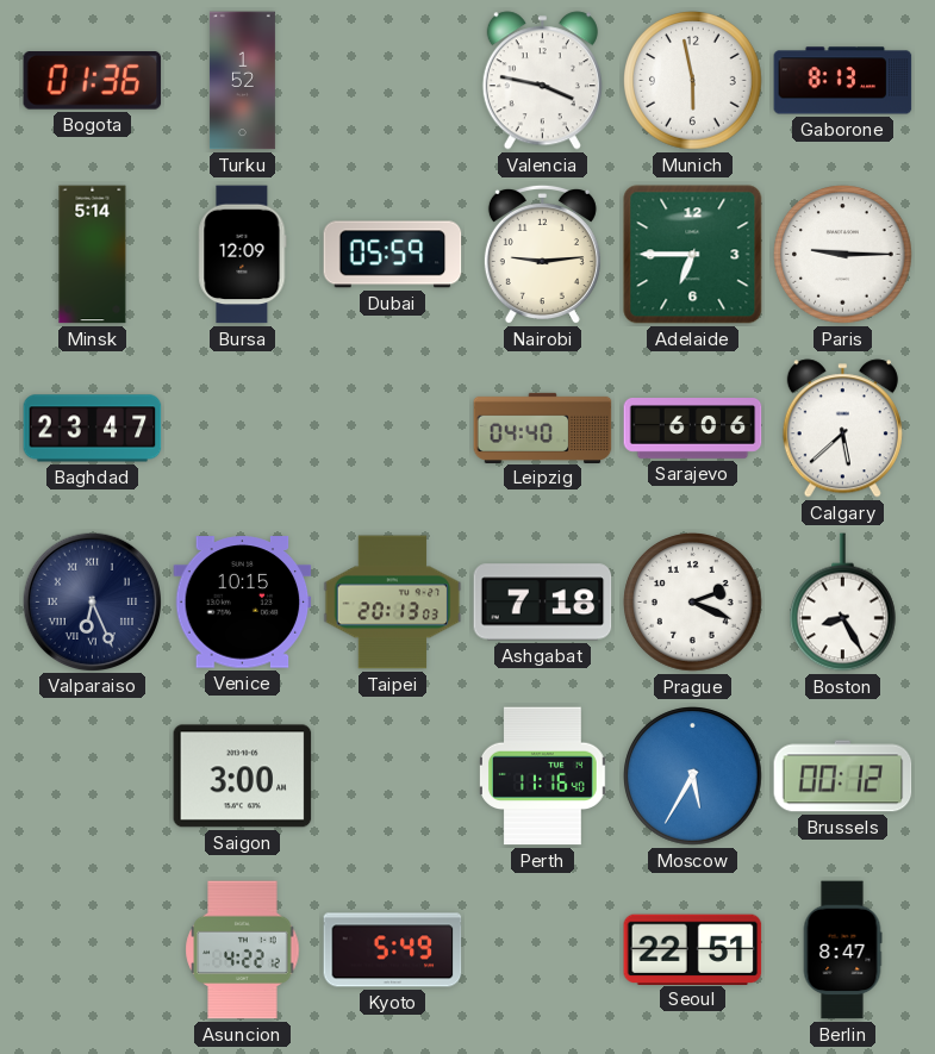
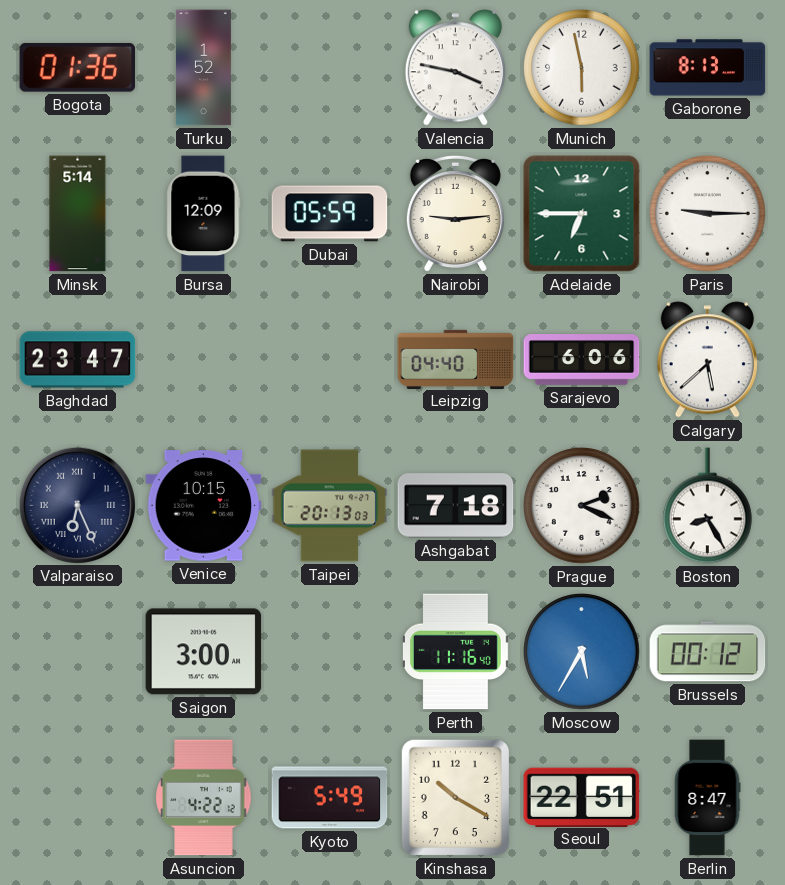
Kinshasa: none -> 10:20
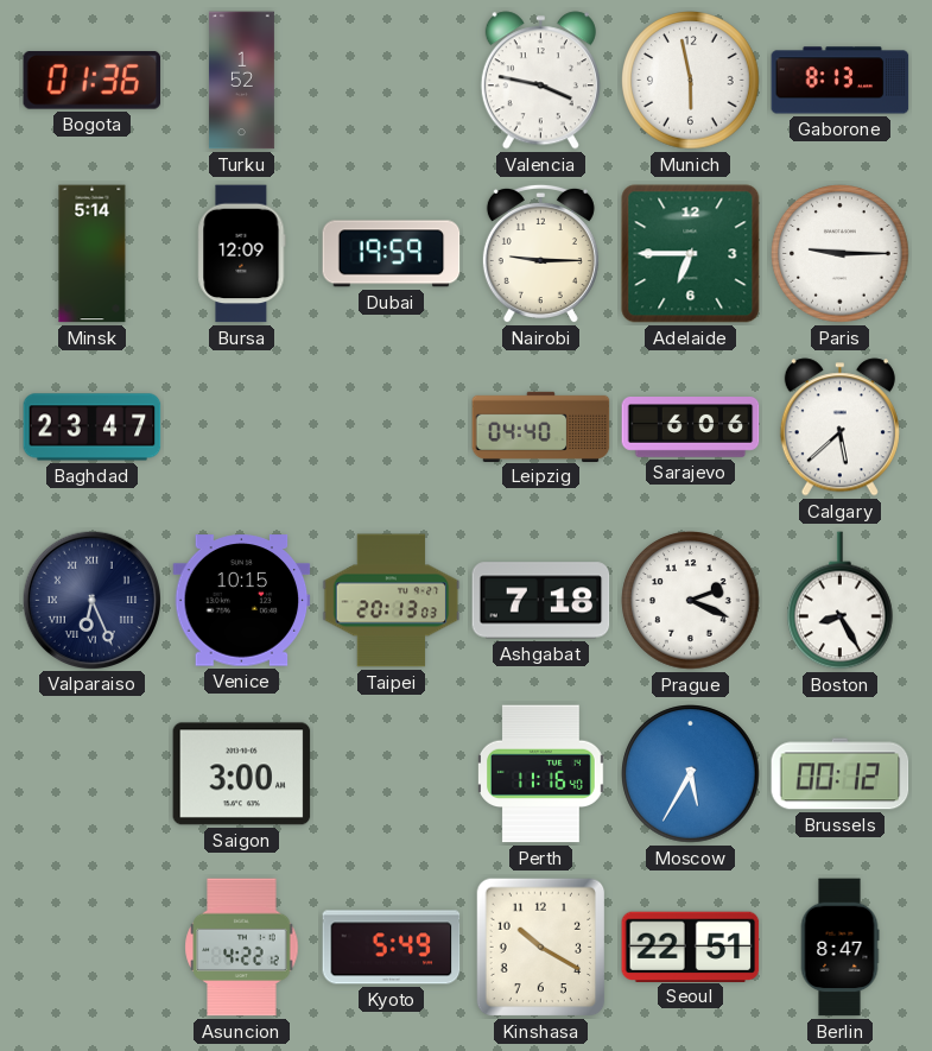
Dubai: 05:59 -> 19:59
Nairobi: 9:14 -> 9:15
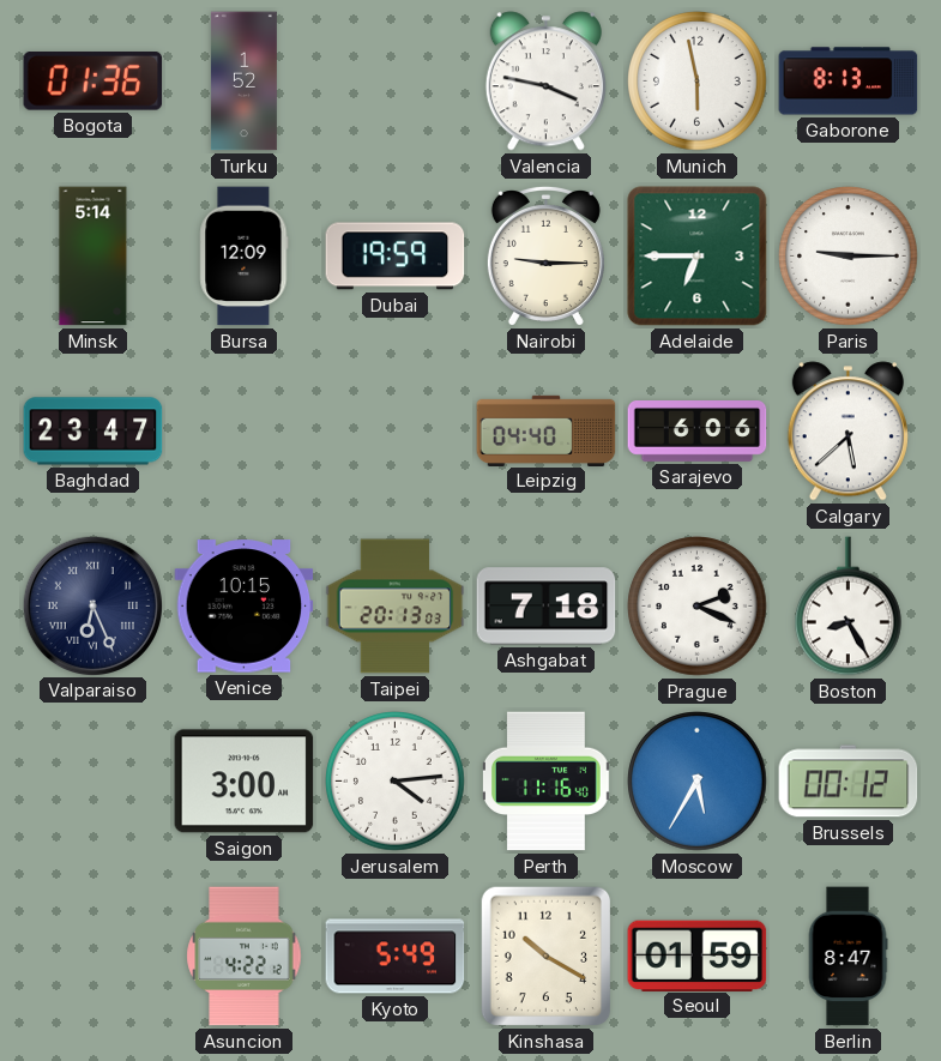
Jerusalem: none -> 4:14
Seoul: 22:51 -> 01:59
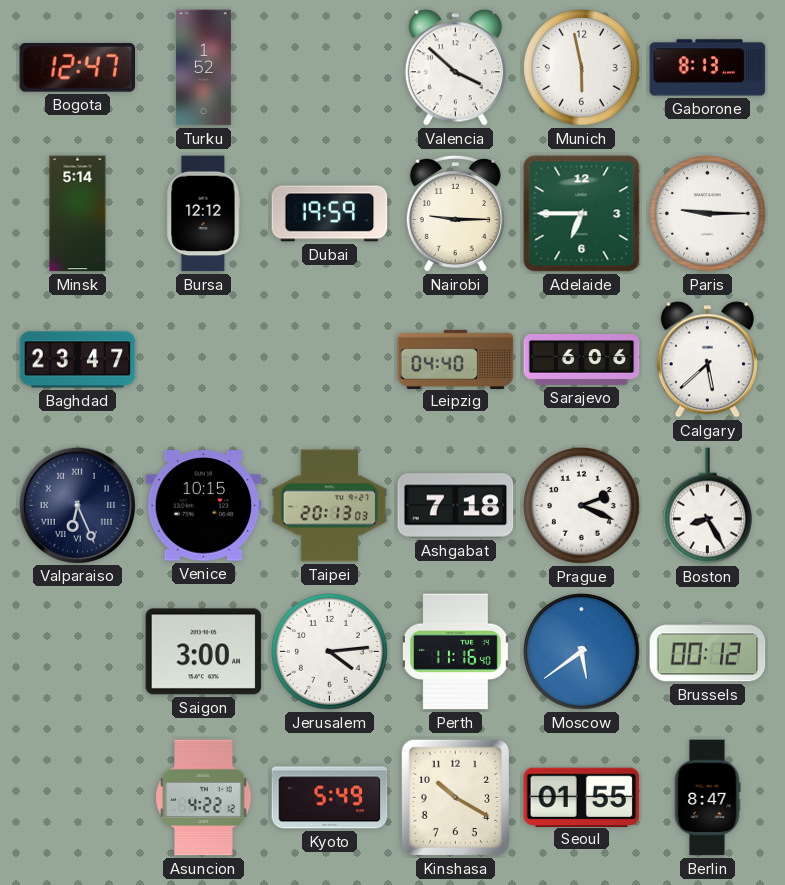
Bogota: 01:36 -> 12:47
Valencia: 3:47 -> 3:52
Bursa: 12:09 -> 12:12
Moscow: 5:35 -> 5:39
Seoul: 01:59 -> 01:55
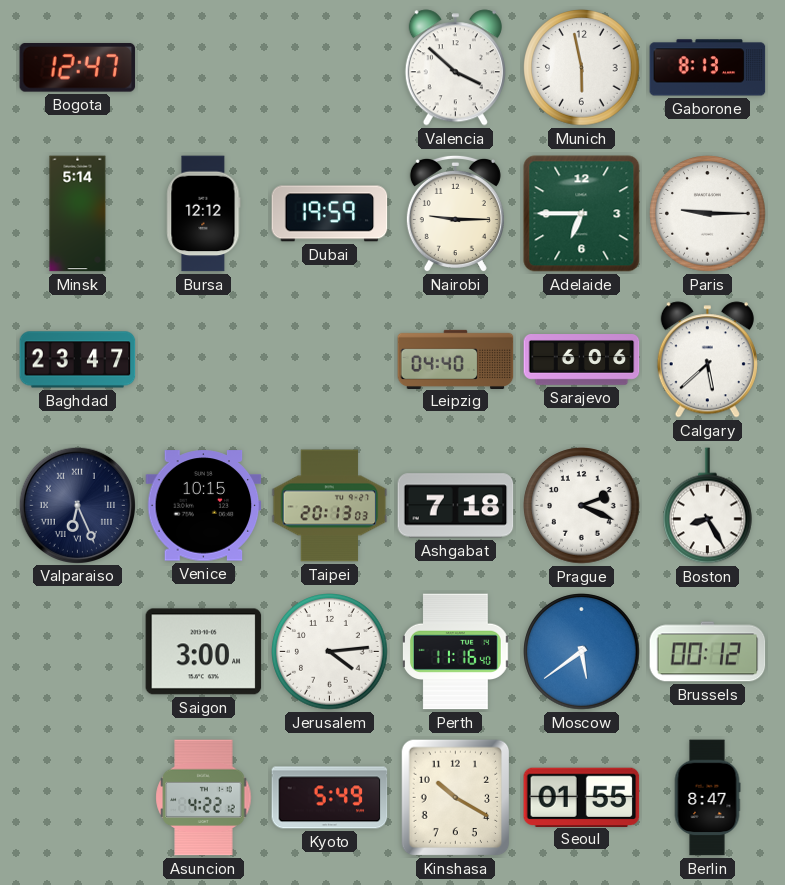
Turku: 1:52 -> none
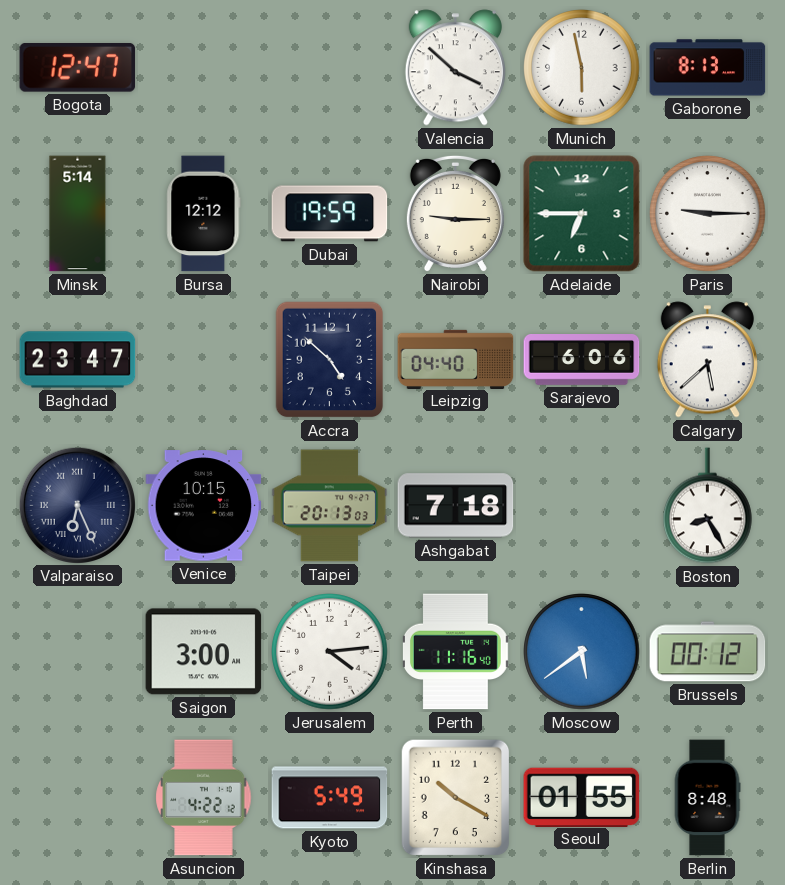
Accra: none -> 4:52
Prague: 2:19 -> none
Berlin: 8:47 -> 8:48
